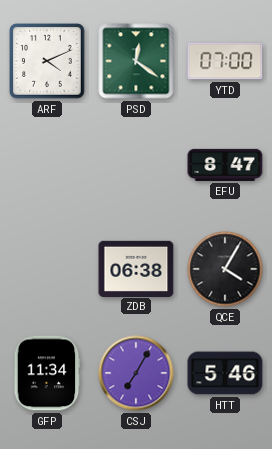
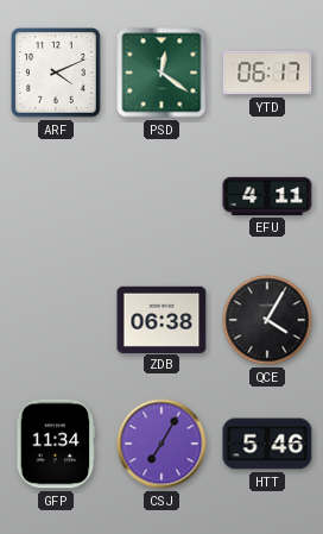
YTD: 07:00 -> 06:17
EFU: 8:47 -> 4:11
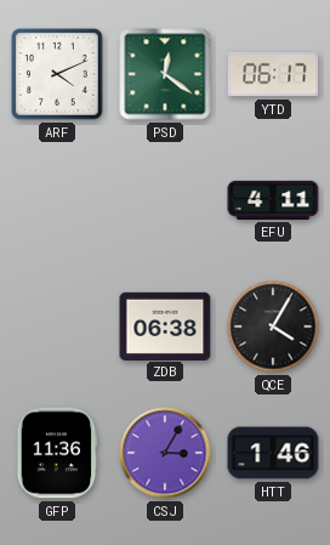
GFP: 11:34 -> 11:36
CSJ: 7:05 -> 3:05
HTT: 5:46 -> 1:46
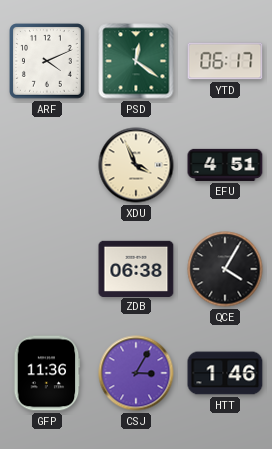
XDU: none -> 3:56
EFU: 4:11 -> 4:51
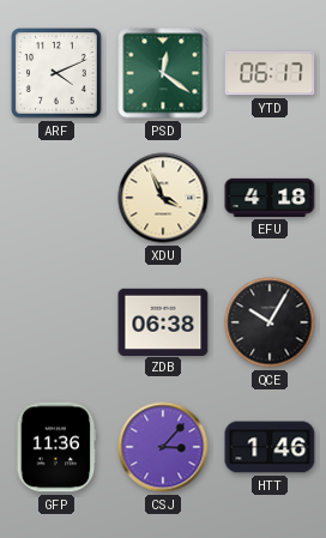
EFU: 4:51 -> 4:18
QCE: 4:05 -> 10:05
CSJ: 3:05 -> 3:07
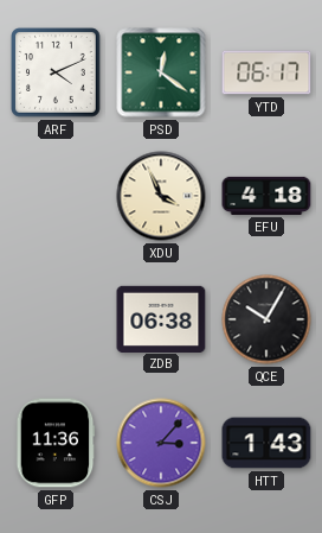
HTT: 1:46 -> 1:43
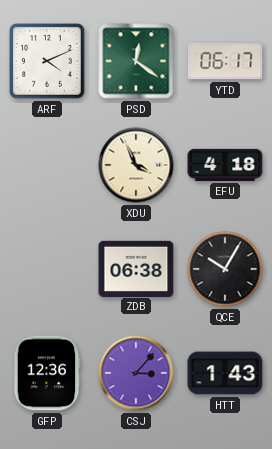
GFP: 11:36 -> 12:36
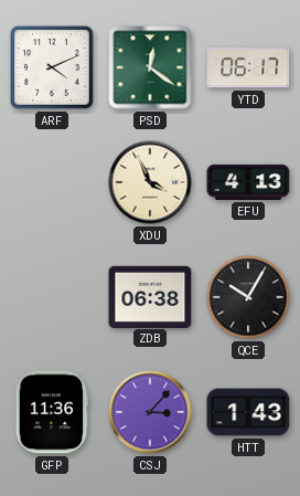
EFU: 4:18 -> 4:13
GFP: 12:36 -> 11:36
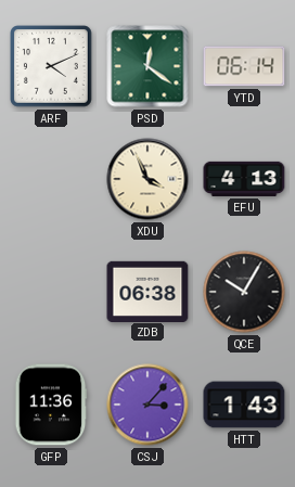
YTD: 06:17 -> 06:14
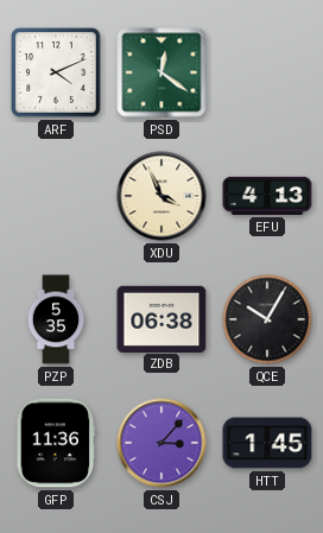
YTD: 06:14 -> none
PZP: none -> 5:35
HTT: 1:43 -> 1:45
